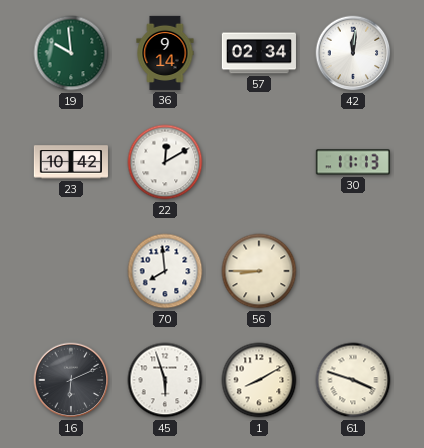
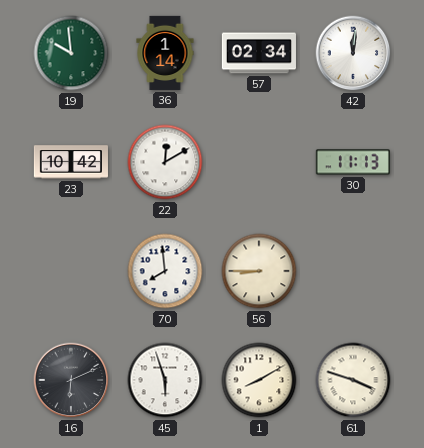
36: 9:14 -> 1:14
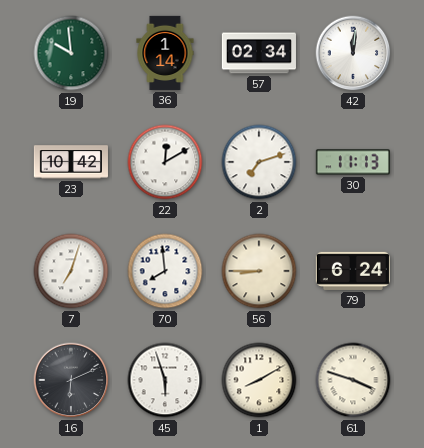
2: none -> 7:12
7: none -> 7:03
79: none -> 6:24
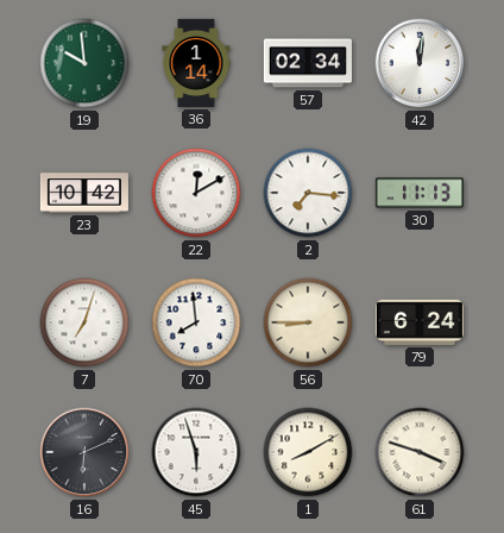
2: 7:12 -> 7:16
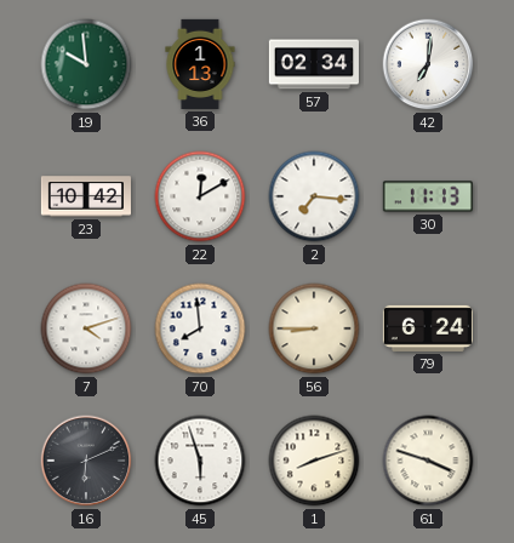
36: 1:14 -> 1:13
42: 12:01 -> 7:01
7: 7:03 -> 4:12
1: 8:10 -> 8:12
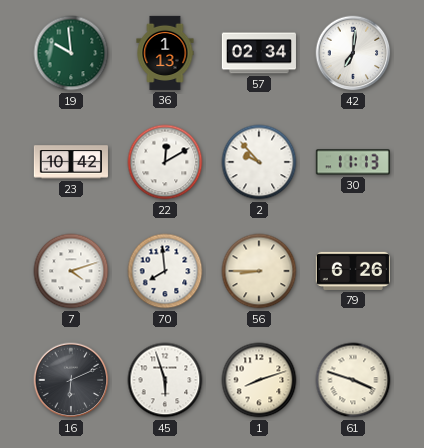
2: 7:16 -> 9:53
79: 6:24 -> 6:26
